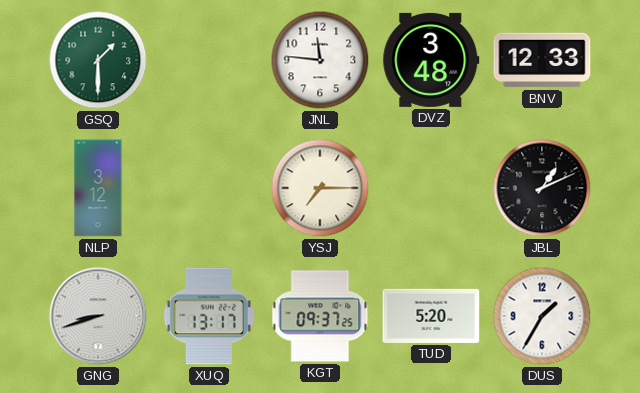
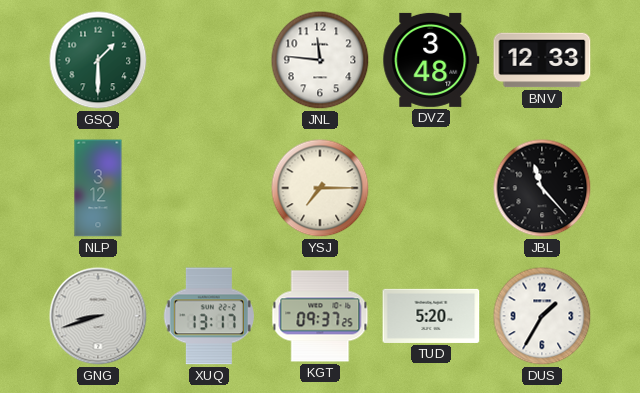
JBL: 1:11 -> 11:23
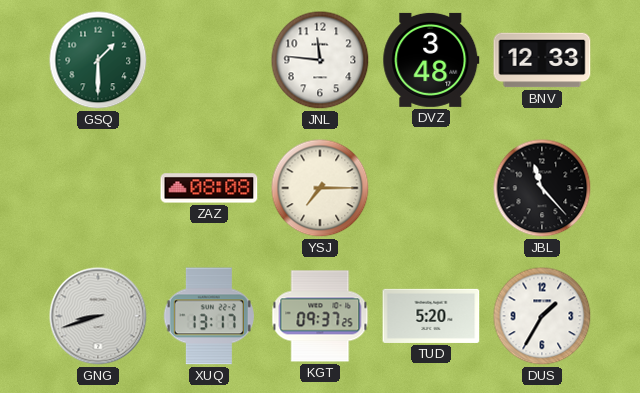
NLP: 3:12 -> none
ZAZ: none -> 08:08
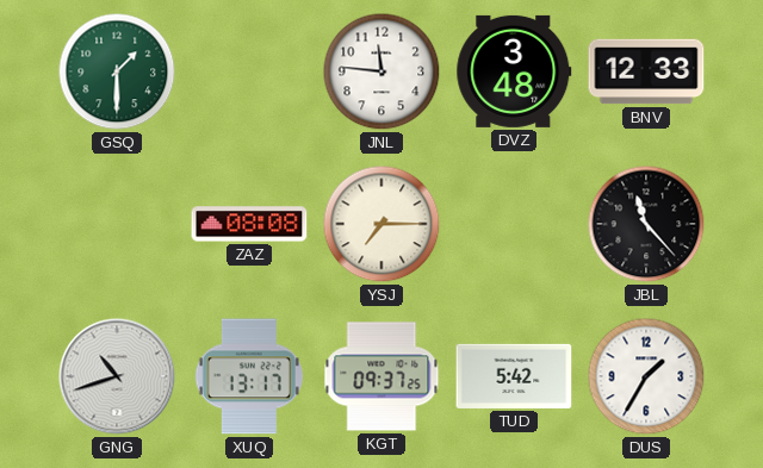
GNG: 8:42 -> 10:42
TUD: 5:20 -> 5:42
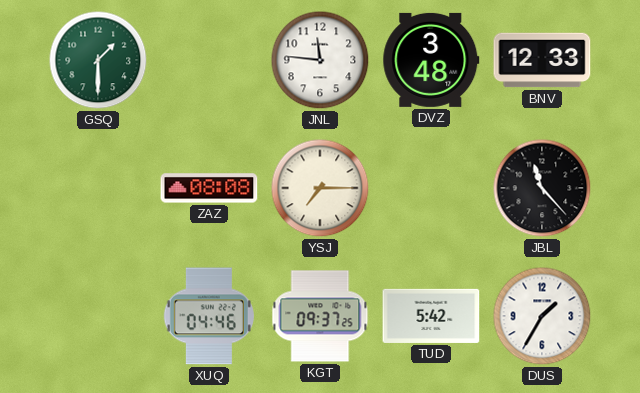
GNG: 10:42 -> none
XUQ: 13:17 -> 04:46
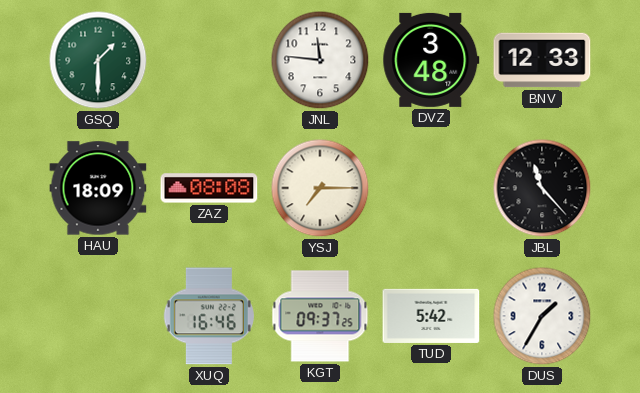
HAU: none -> 18:09
XUQ: 04:46 -> 16:46
